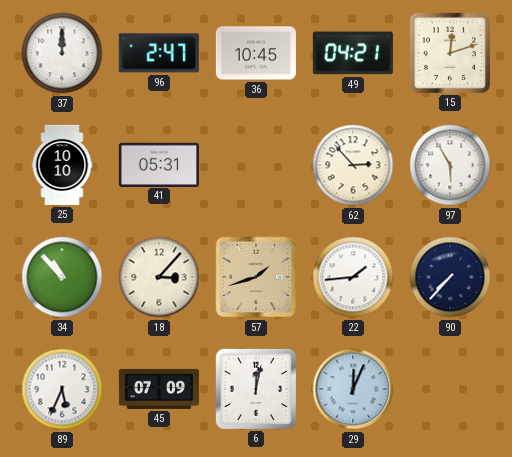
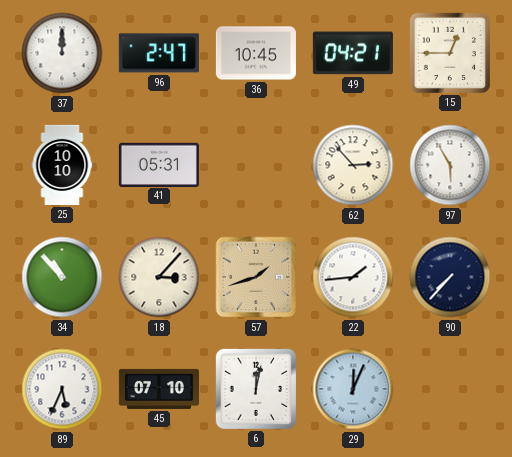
15: 12:12 -> 12:45
45: 07:09 -> 07:10
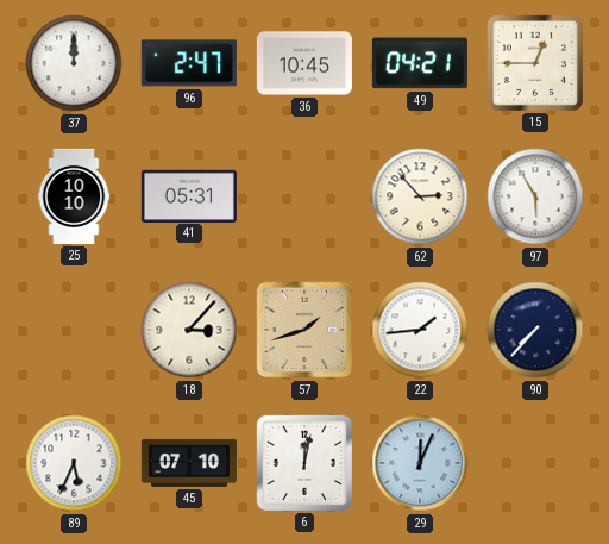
34: 10:53 -> none
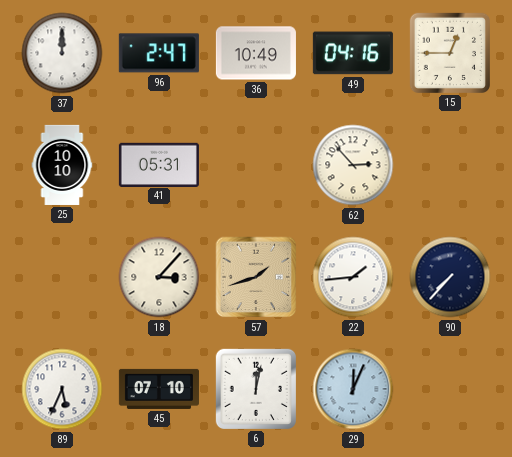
36: 10:45 -> 10:49
49: 04:21 -> 04:16
97: 5:55 -> none
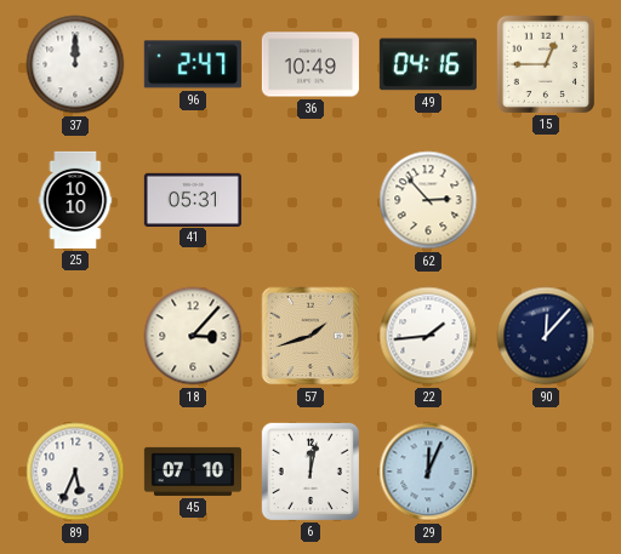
90: 7:37 -> 12:07
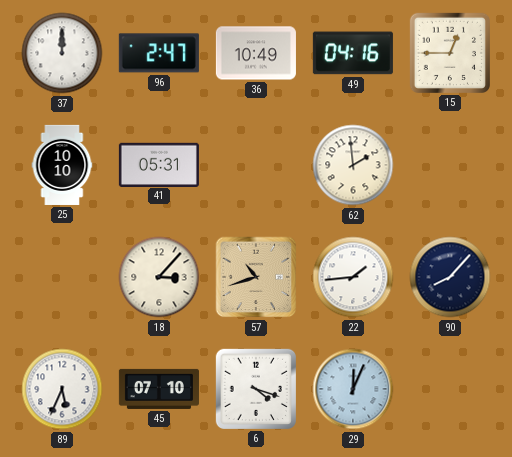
62: 2:53 -> 1:59
57: 1:42 -> 10:42
90: 12:07 -> 8:07
6: 12:02 -> 4:18
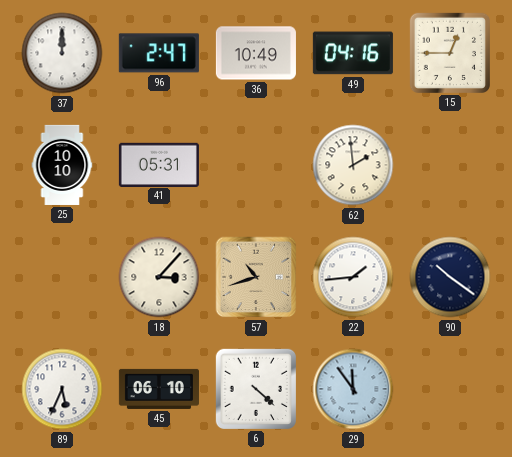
90: 8:07 -> 10:21
45: 07:10 -> 06:10
6: 4:18 -> 4:22
29: 12:04 -> 11:54
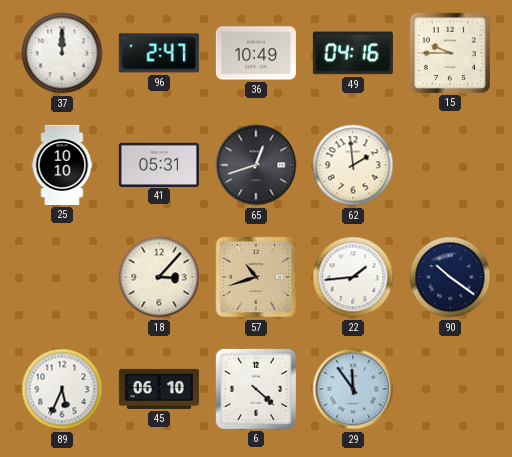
15: 12:45 -> 9:45
65: none -> 12:42
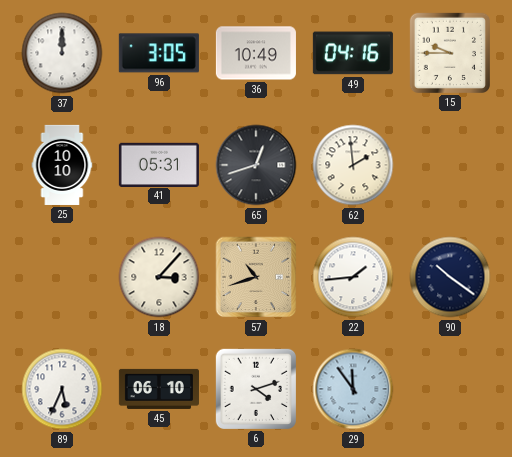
96: 2:47 -> 3:05
6: 4:22 -> 4:12
